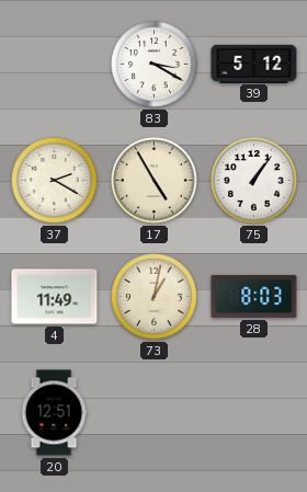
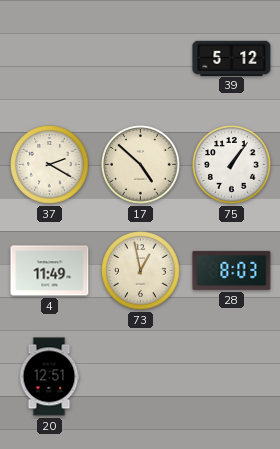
83: 3:20 -> none
17: 4:55 -> 4:52
73: 1:02 -> 12:58
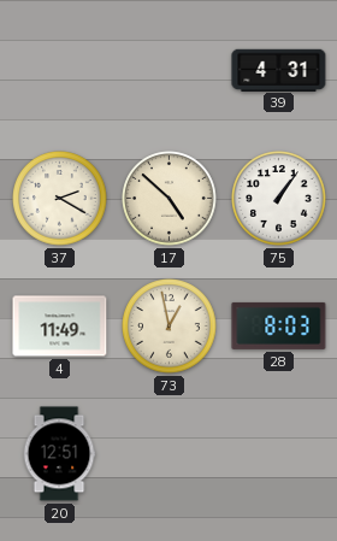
39: 5:12 -> 4:31
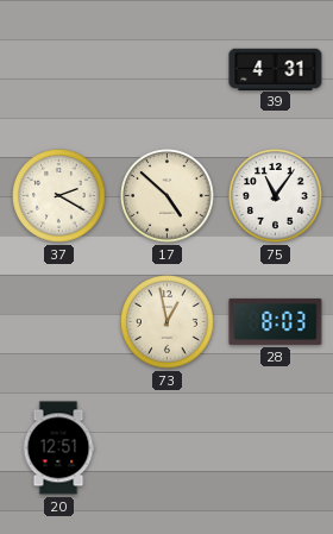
75: 1:06 -> 11:06
4: 11:49 -> none
